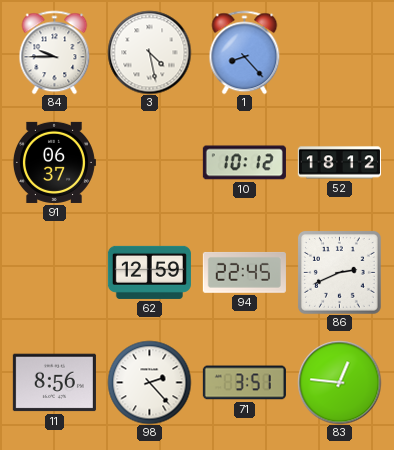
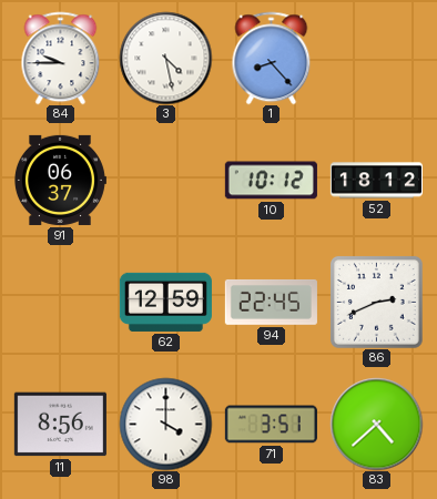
98: 2:23 -> 4:00
83: 12:46 -> 4:38
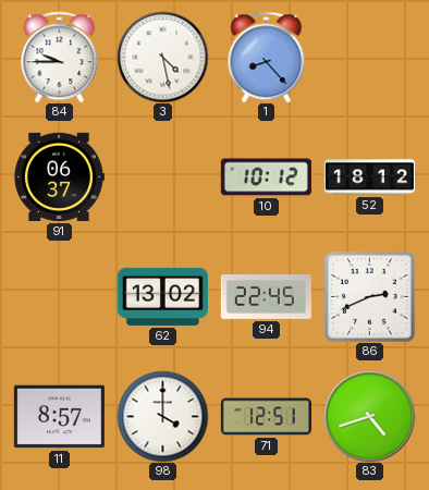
62: 12:59 -> 13:02
11: 8:56 -> 8:57
71: 3:51 -> 12:51
83: 4:38 -> 4:42
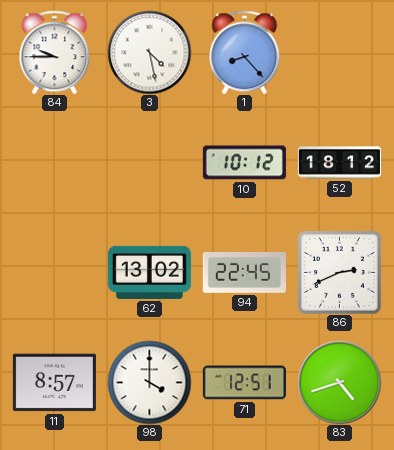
91: 06:37 -> none
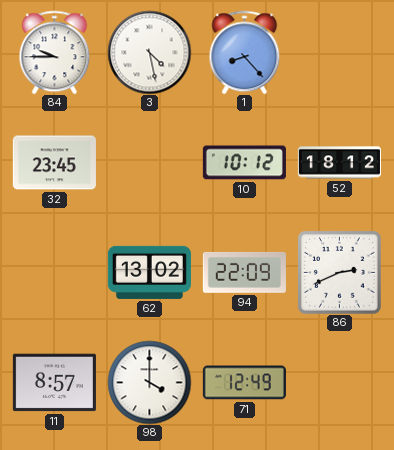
32: none -> 23:45
94: 22:45 -> 22:09
71: 12:51 -> 12:49
83: 4:42 -> none
